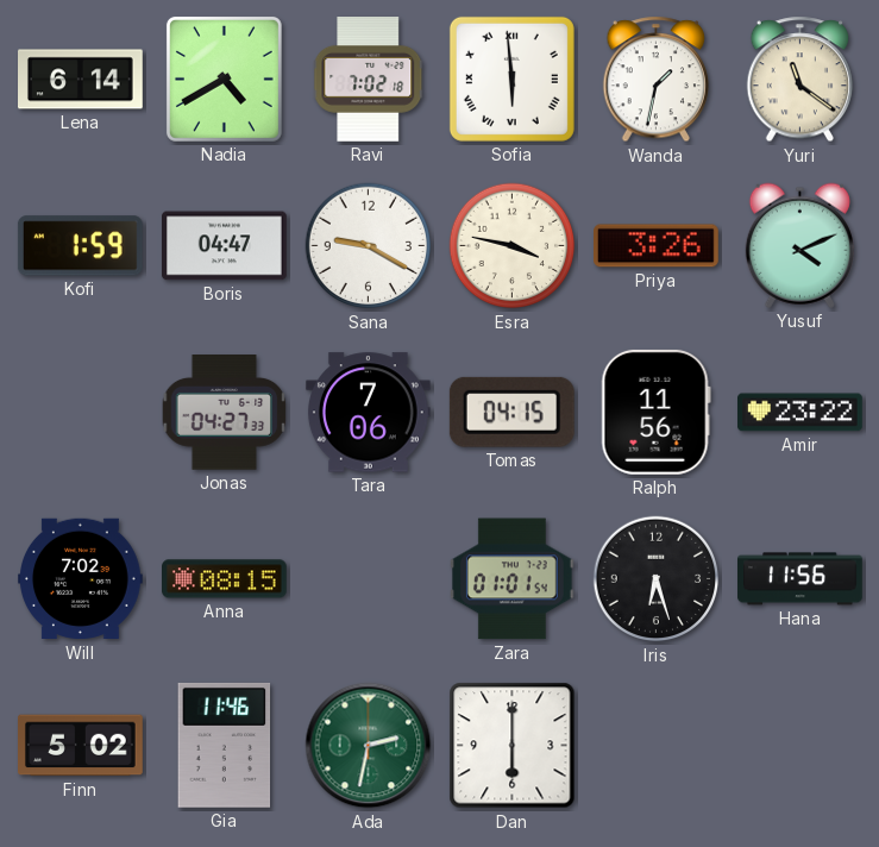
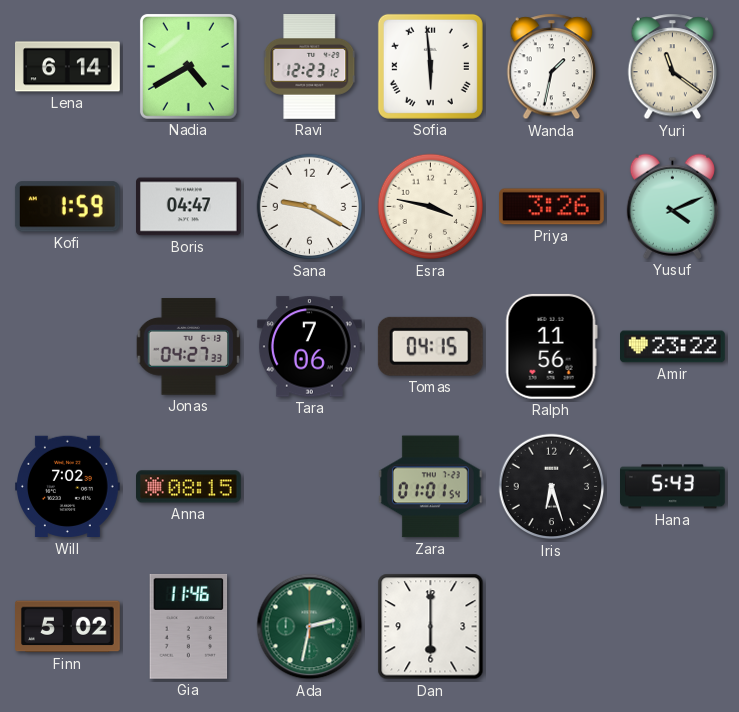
Ravi: 7:02 -> 12:23
Hana: 11:56 -> 5:43
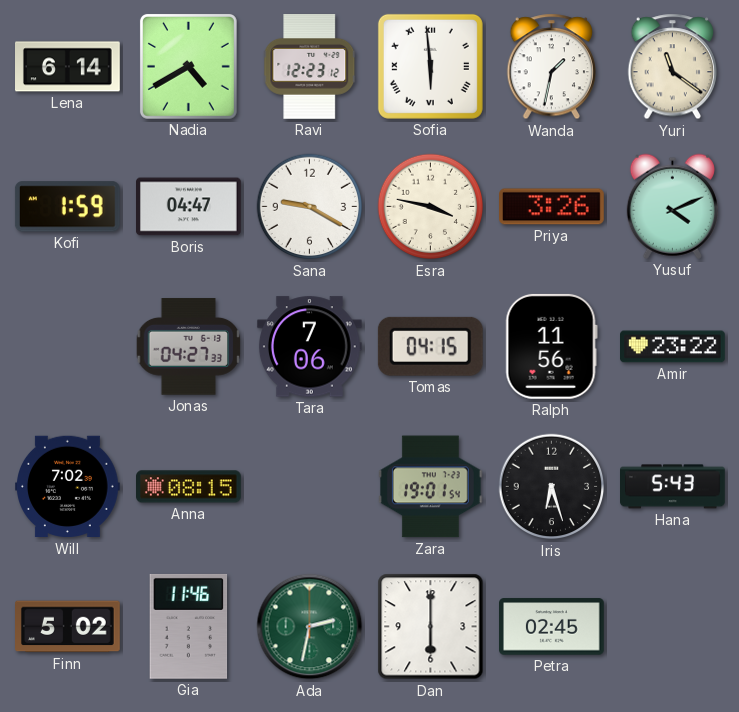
Zara: 01:01 -> 19:01
Petra: none -> 02:45
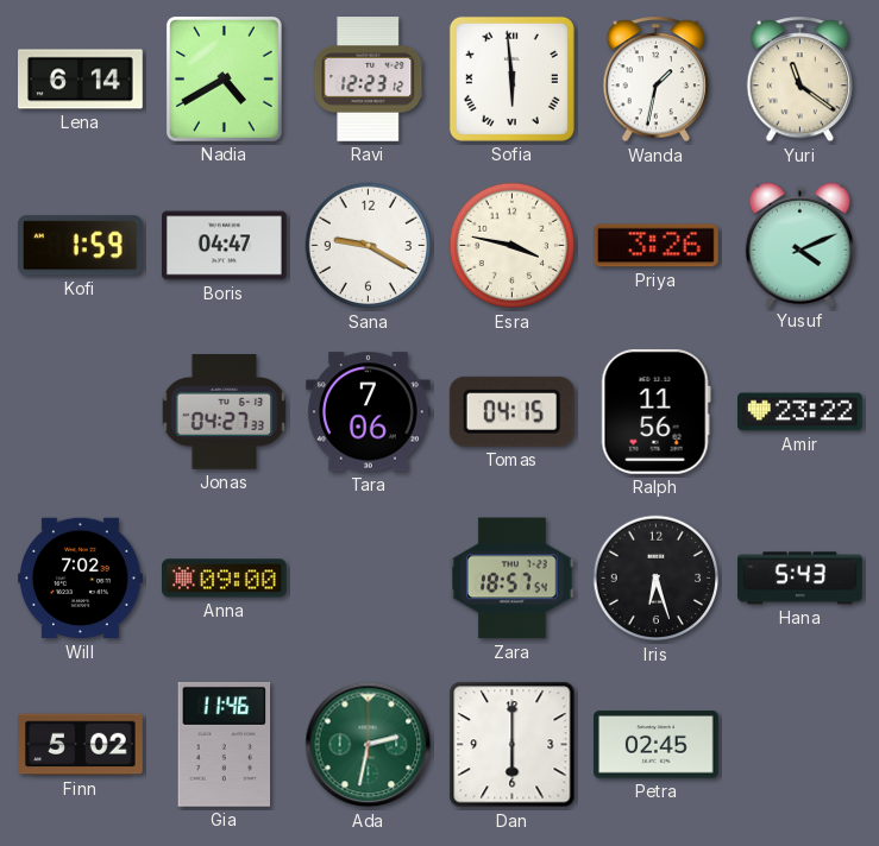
Anna: 08:15 -> 09:00
Zara: 19:01 -> 18:57
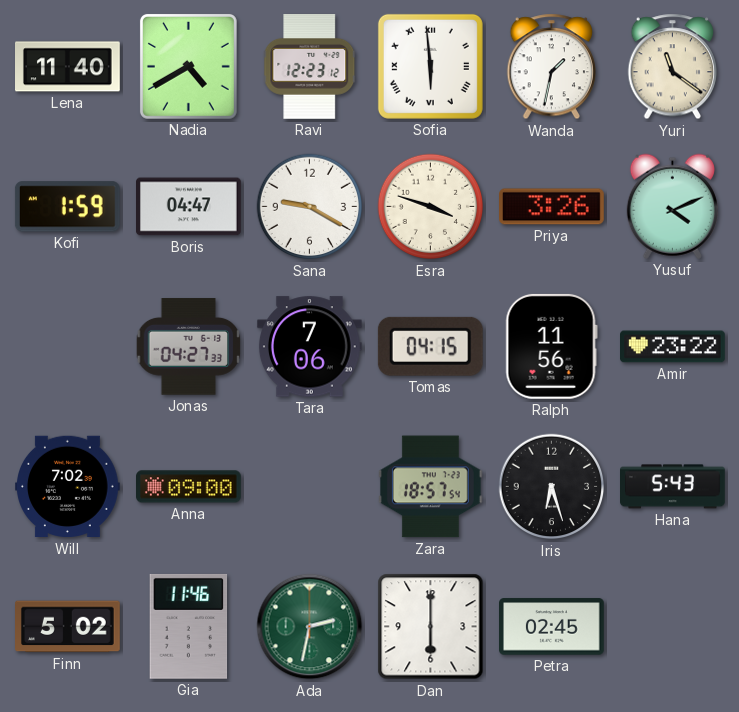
Lena: 6:14 -> 11:40
Esra: 3:47 -> 3:48
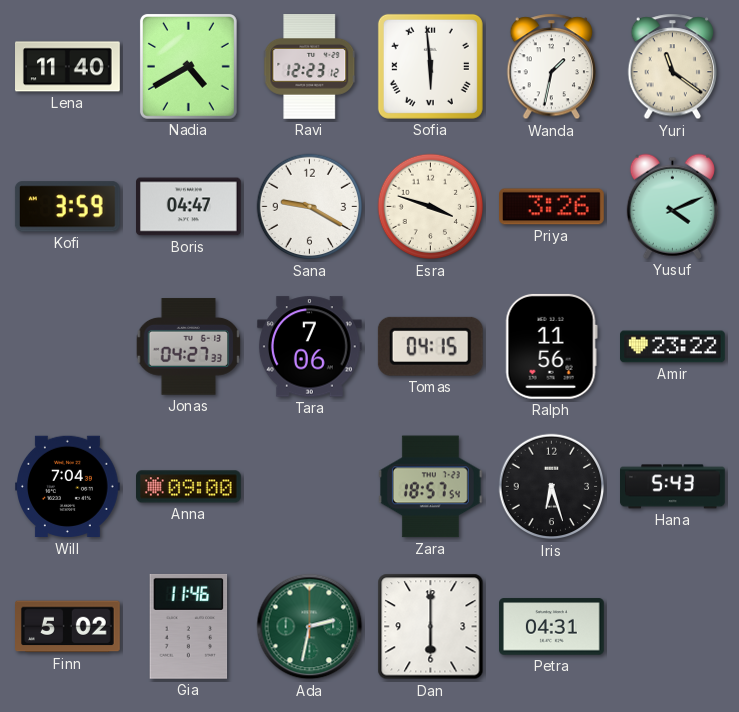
Kofi: 1:59 -> 3:59
Will: 7:02 -> 7:04
Petra: 02:45 -> 04:31
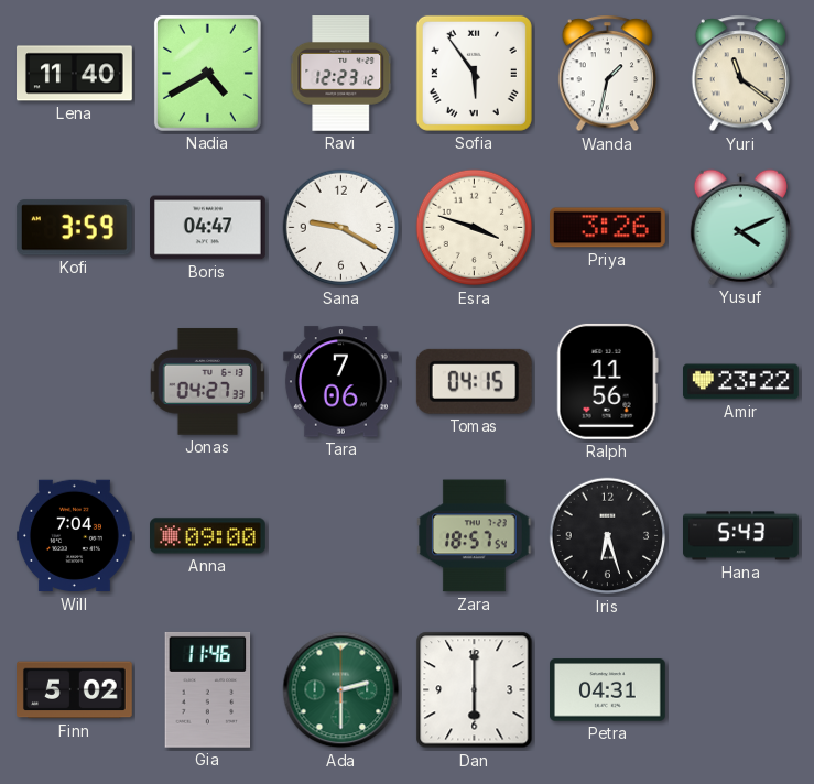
Sofia: 5:59 -> 5:54
Ada: 2:32 -> 2:30
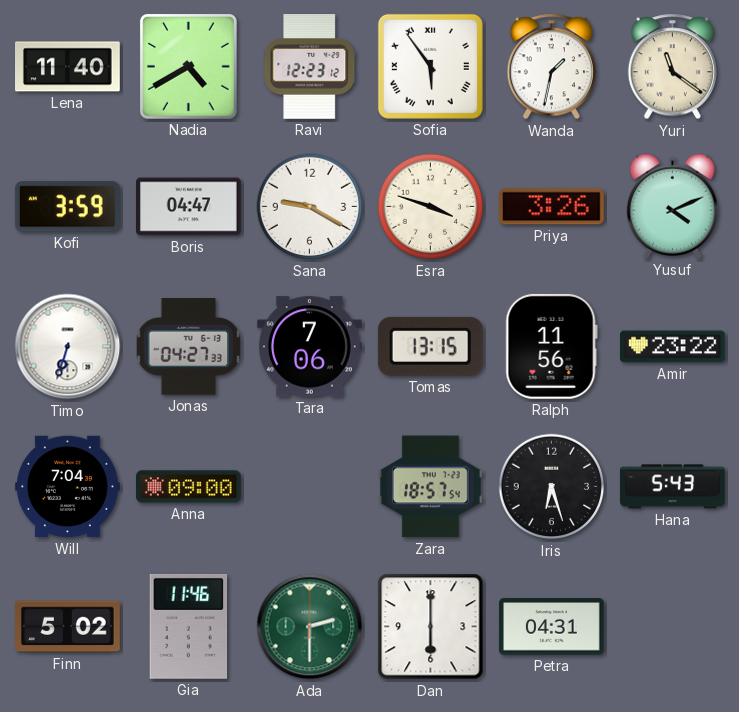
Timo: none -> 6:33
Tomas: 04:15 -> 13:15
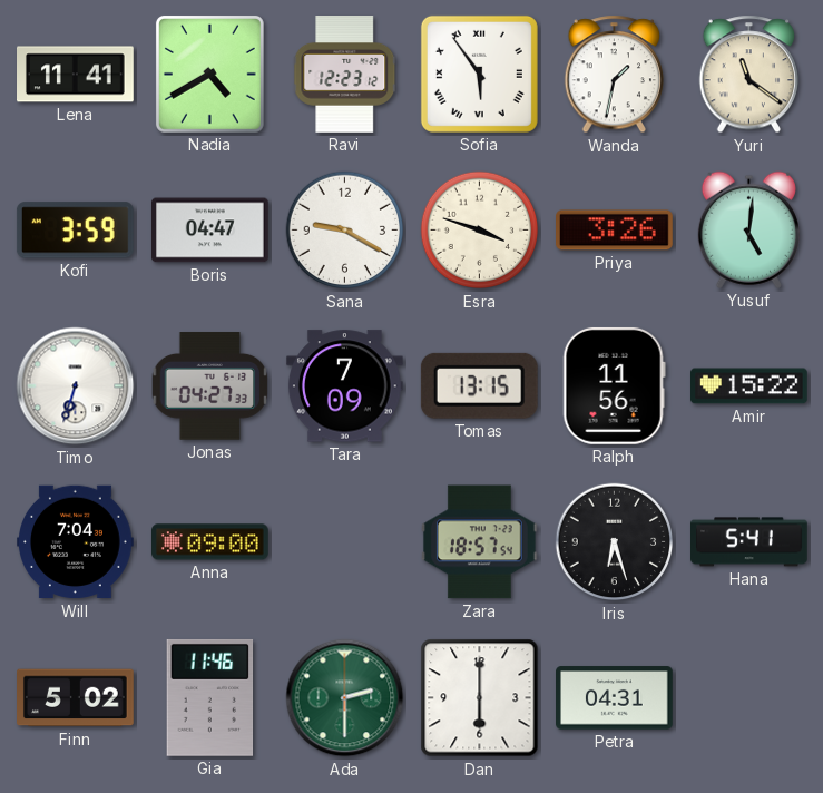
Lena: 11:40 -> 11:41
Yusuf: 4:11 -> 5:01
Tara: 7:06 -> 7:09
Amir: 23:22 -> 15:22
Hana: 5:43 -> 5:41
